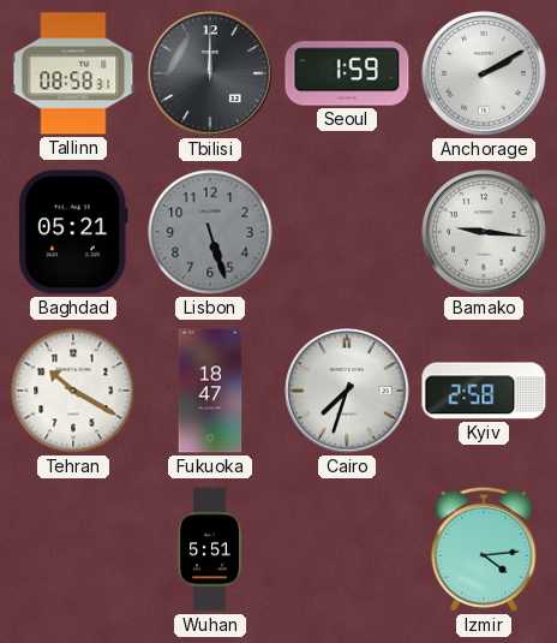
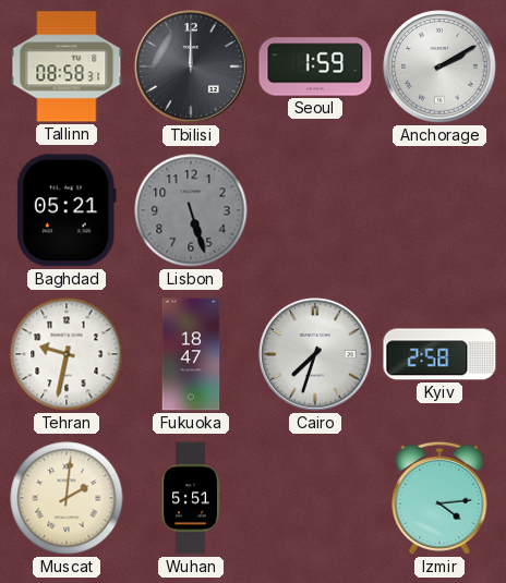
Bamako: 9:16 -> none
Tehran: 10:20 -> 9:32
Muscat: none -> 2:01
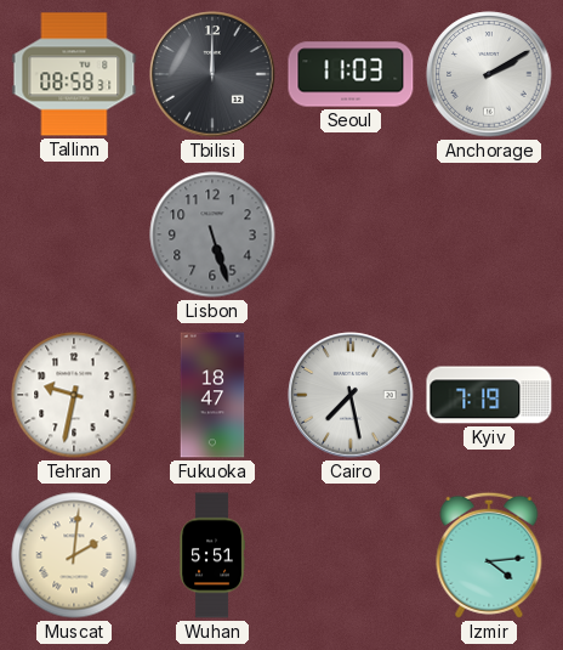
Seoul: 1:59 -> 11:03
Baghdad: 05:21 -> none
Cairo: 7:33 -> 7:28
Kyiv: 2:58 -> 7:19
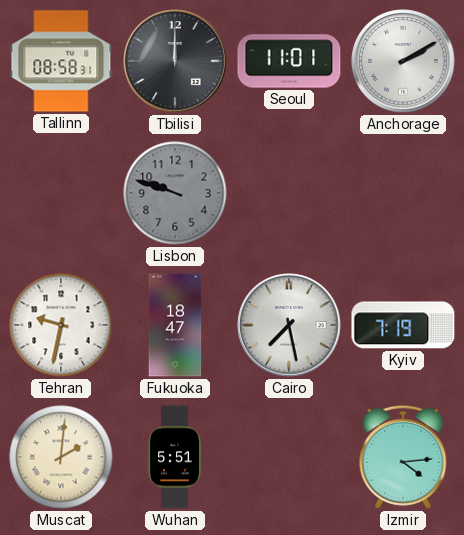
Seoul: 11:03 -> 11:01
Lisbon: 5:27 -> 9:48
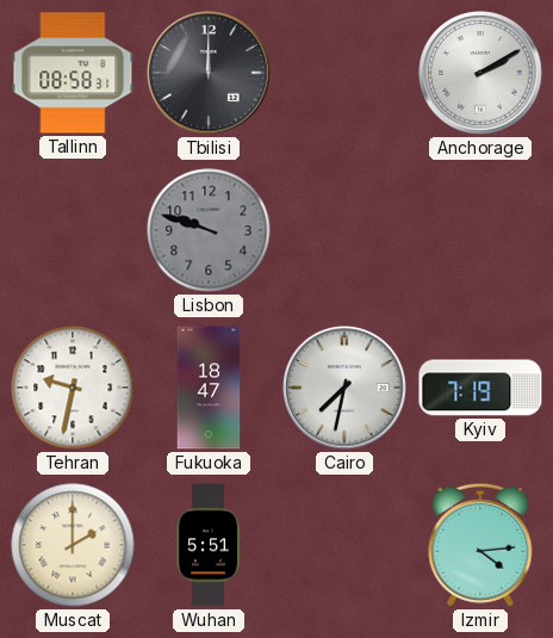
Seoul: 11:01 -> none
Cairo: 7:28 -> 7:32
Muscat: 2:01 -> 2:00
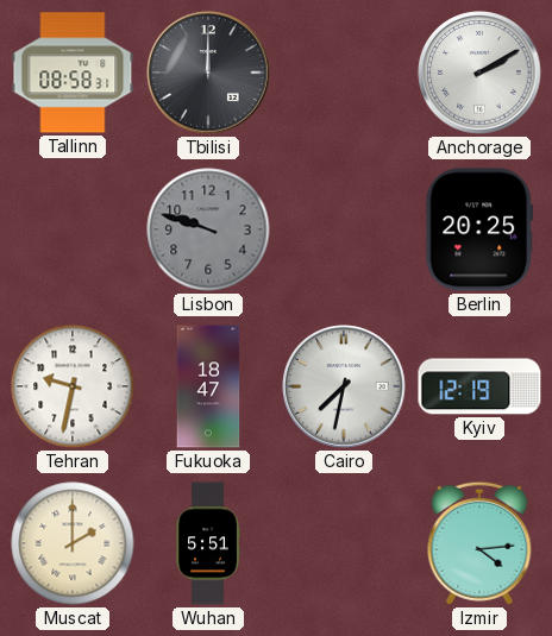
Berlin: none -> 20:25
Kyiv: 7:19 -> 12:19
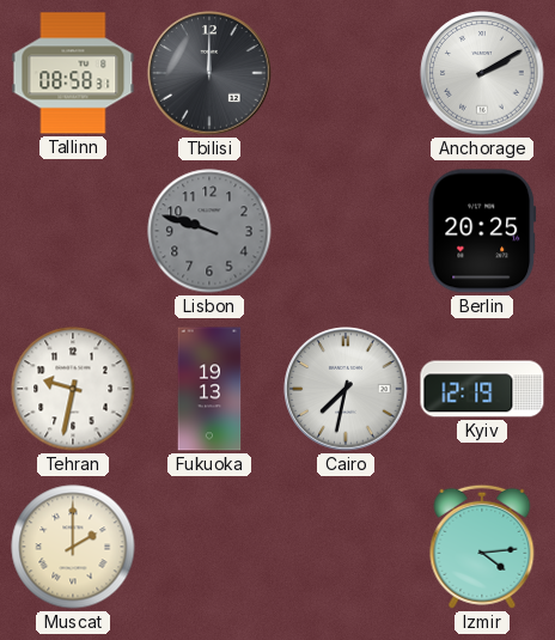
Fukuoka: 18:47 -> 19:13
Wuhan: 5:51 -> none
